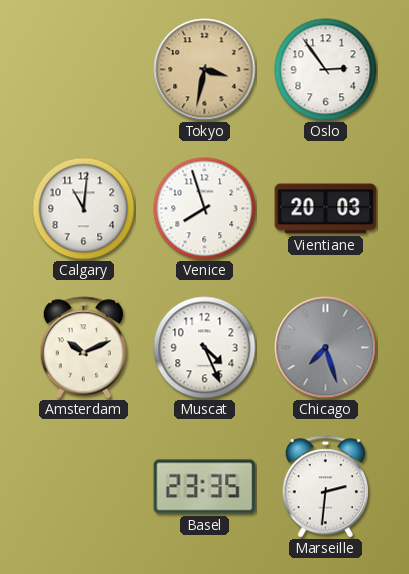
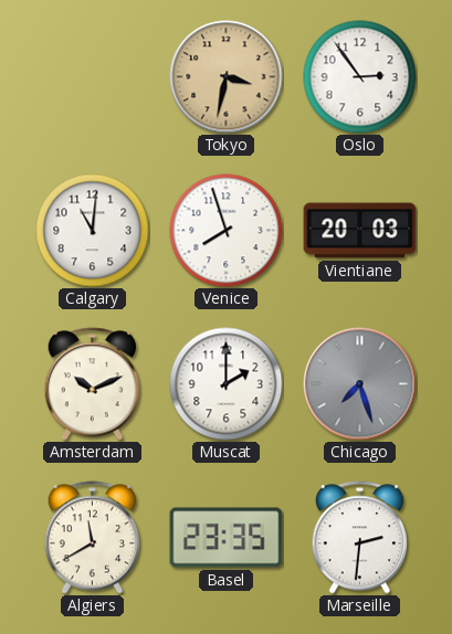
Muscat: 4:26 -> 2:00
Algiers: none -> 11:40
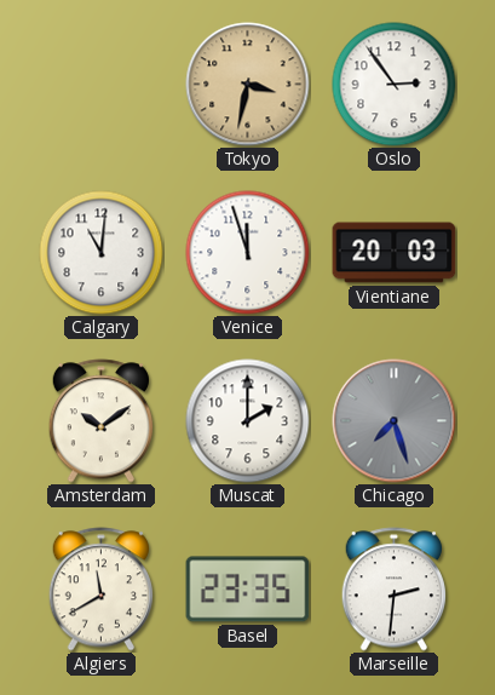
Venice: 7:57 -> 11:57
Amsterdam: 10:11 -> 10:09
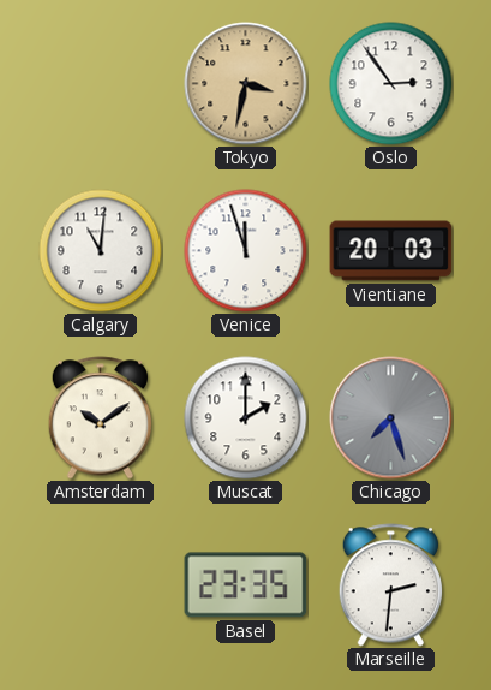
Algiers: 11:40 -> none
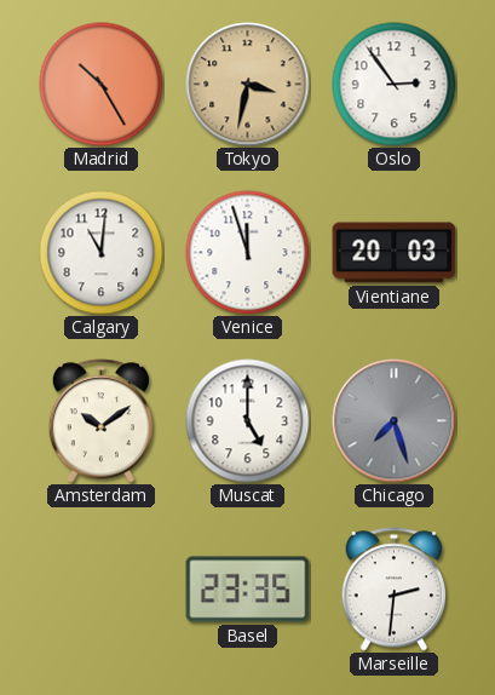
Madrid: none -> 10:25
Muscat: 2:00 -> 5:00
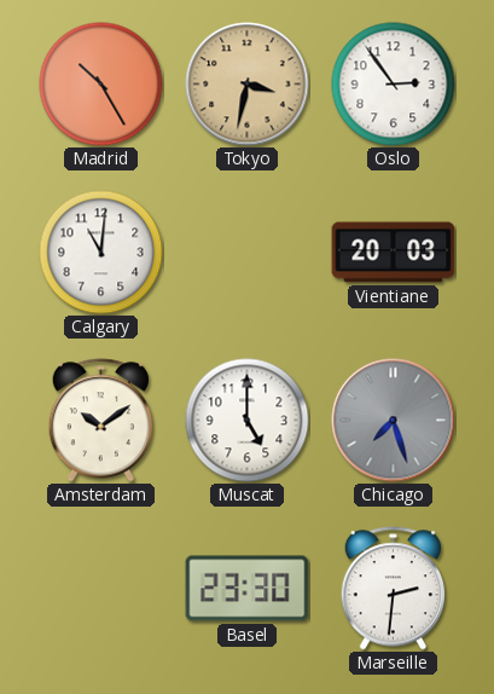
Venice: 11:57 -> none
Basel: 23:35 -> 23:30
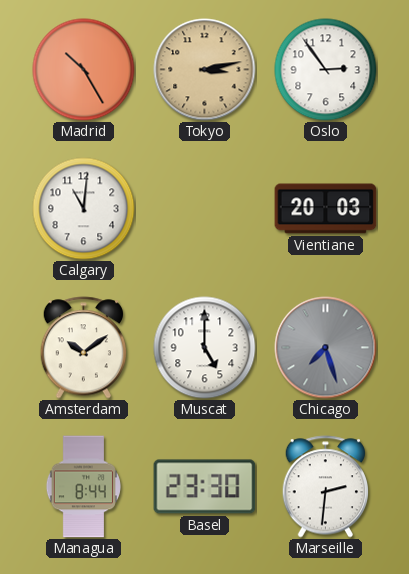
Tokyo: 3:32 -> 3:13
Managua: none -> 8:44
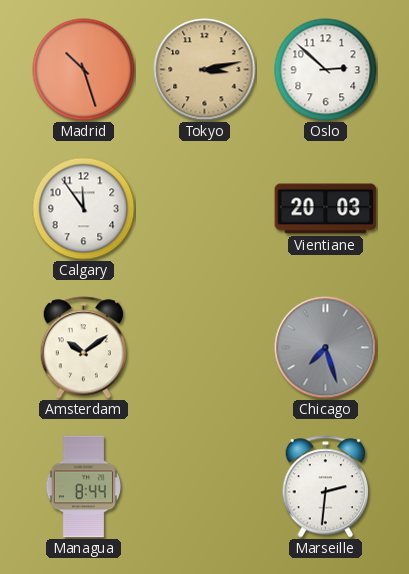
Madrid: 10:25 -> 10:27
Oslo: 2:54 -> 2:52
Calgary: 11:01 -> 11:54
Muscat: 5:00 -> none
Basel: 23:30 -> none
